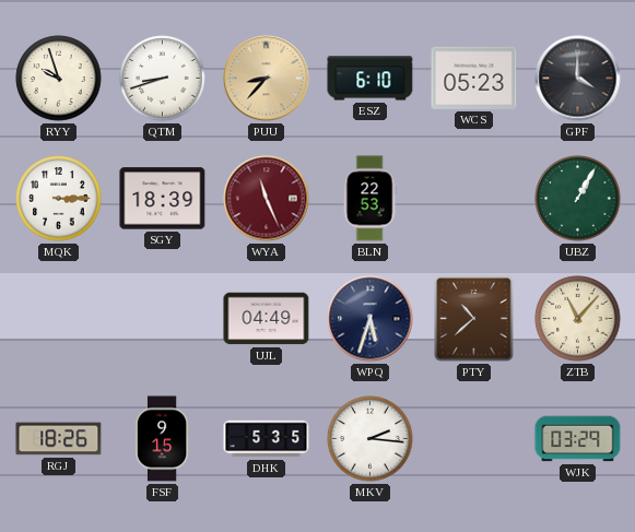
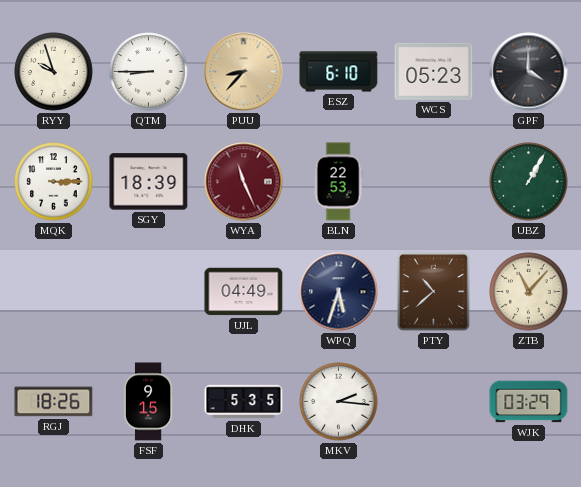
QTM: 8:42 -> 8:45
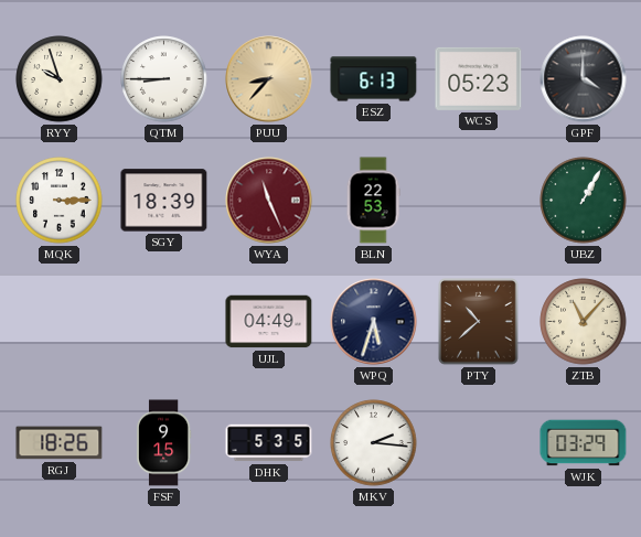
ESZ: 6:10 -> 6:13
